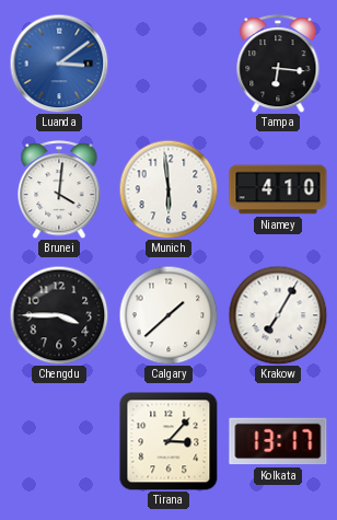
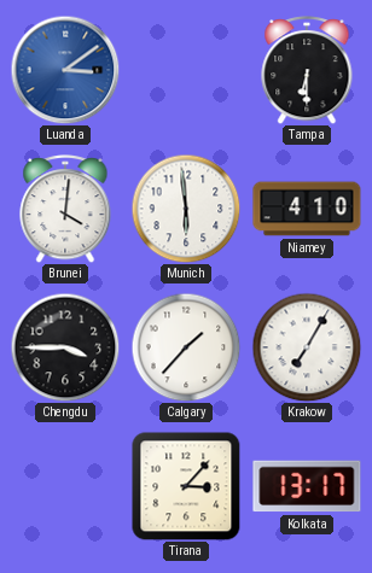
Tampa: 6:16 -> 6:30
Calgary: 1:38 -> 1:37
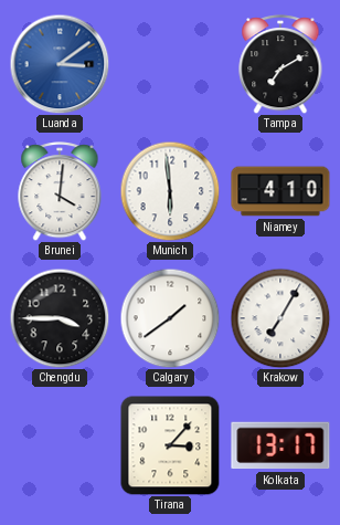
Tampa: 6:30 -> 7:10
Calgary: 1:37 -> 1:39
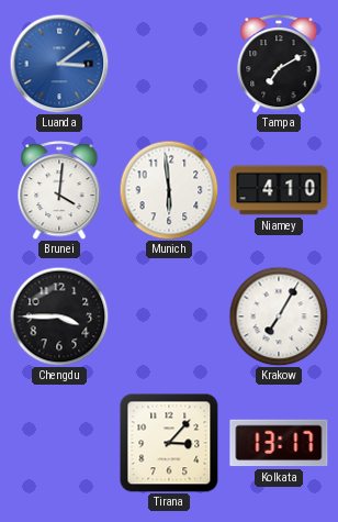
Calgary: 1:39 -> none
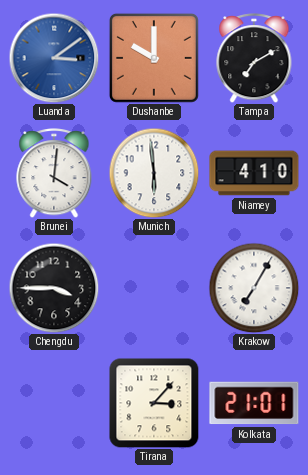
Dushanbe: none -> 10:00
Kolkata: 13:17 -> 21:01
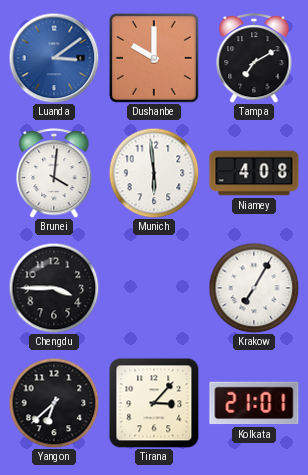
Niamey: 4:10 -> 4:08
Yangon: none -> 6:38
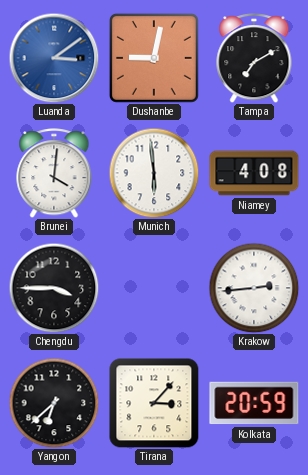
Dushanbe: 10:00 -> 9:02
Krakow: 7:05 -> 2:44
Kolkata: 21:01 -> 20:59
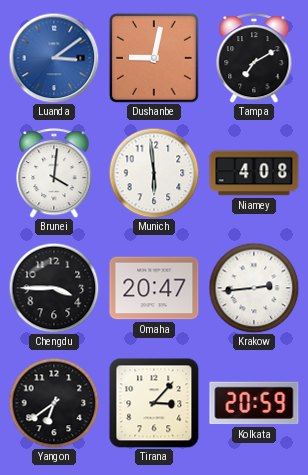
Omaha: none -> 20:47
Yangon: 6:38 -> 6:39
